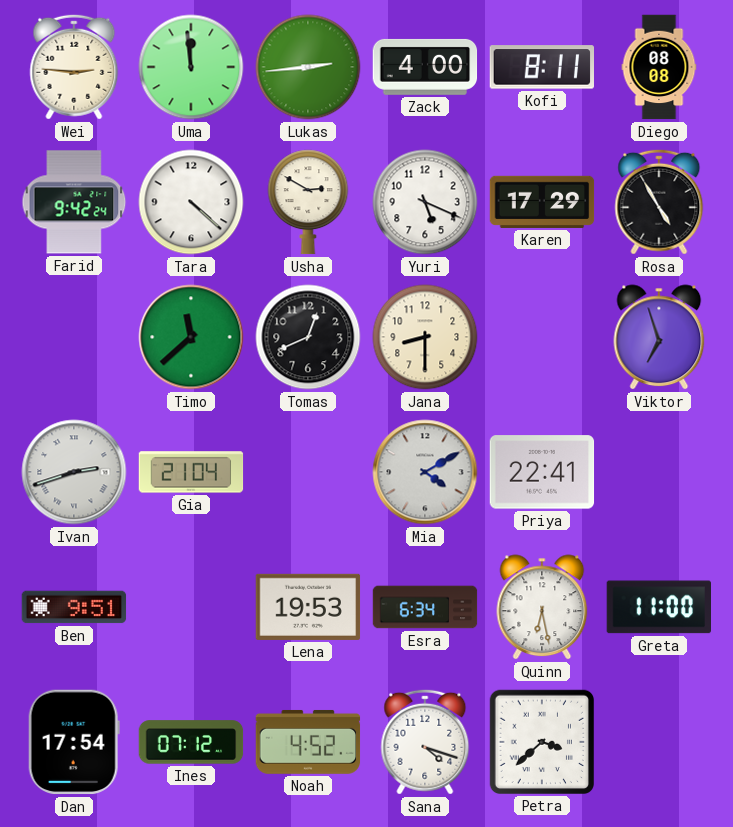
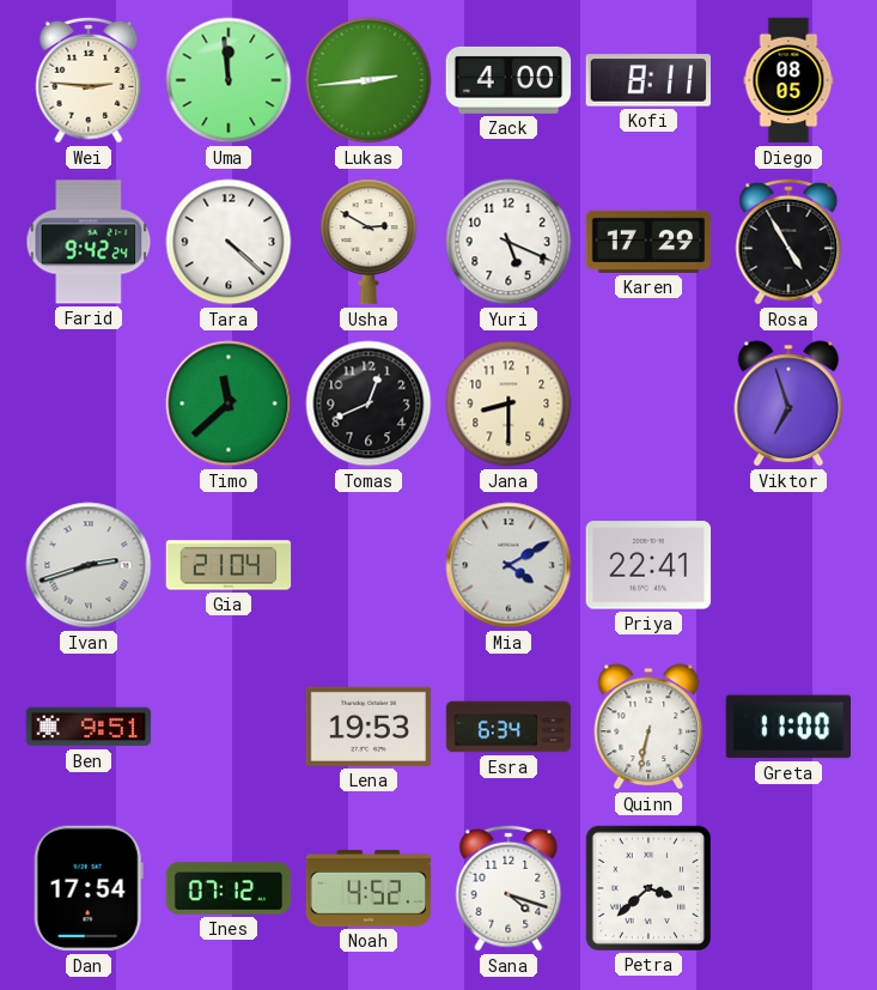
Diego: 08:08 -> 08:05
Quinn: 6:28 -> 6:32
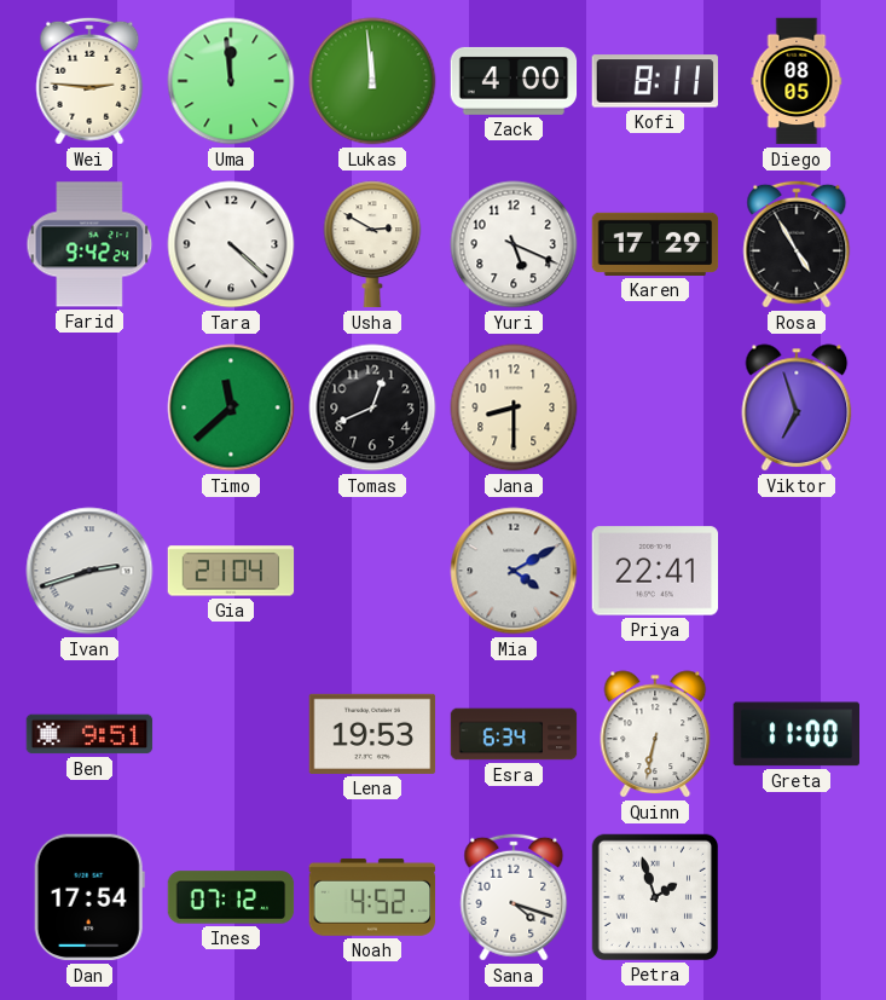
Lukas: 2:44 -> 11:59
Petra: 3:38 -> 1:57
